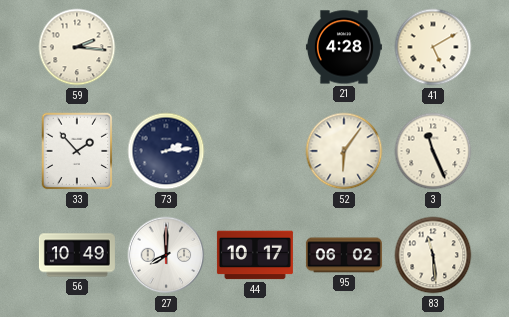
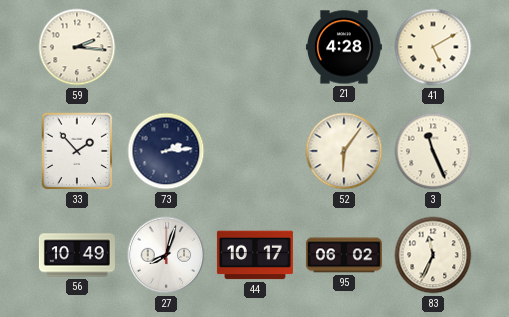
27: 8:00 -> 8:03
83: 11:29 -> 11:34
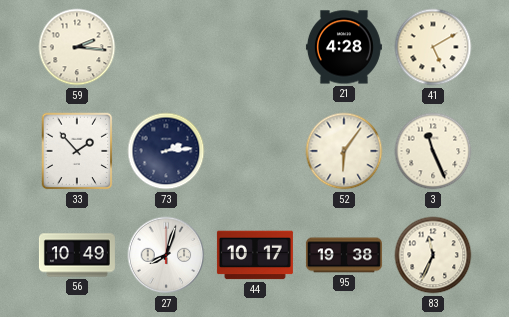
95: 06:02 -> 19:38
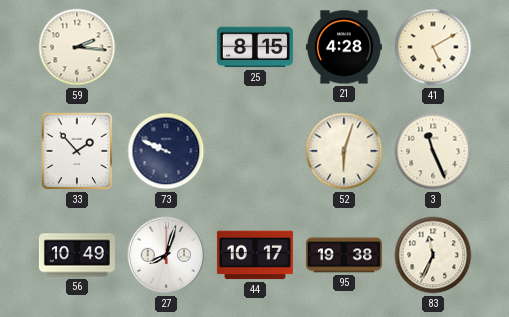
25: none -> 8:15
73: 2:14 -> 9:49
52: 6:06 -> 6:03
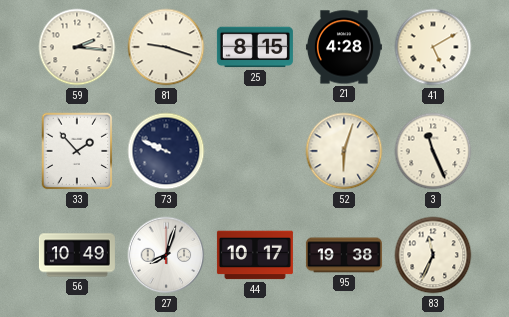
81: none -> 9:18
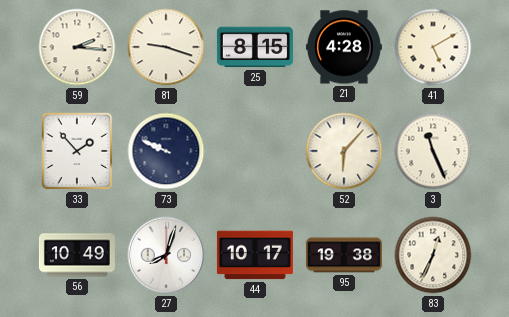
52: 6:03 -> 6:07
83: 11:34 -> 12:34
